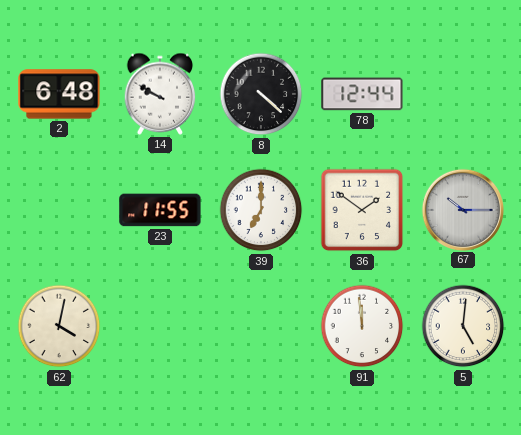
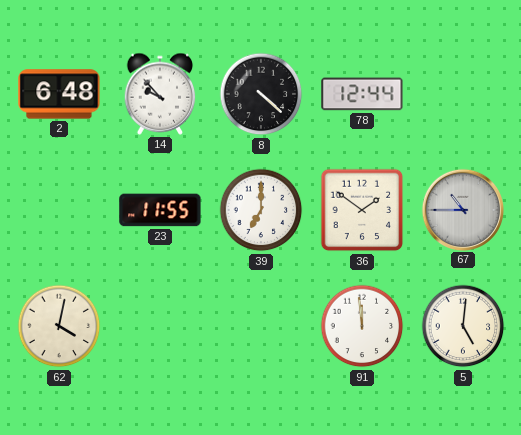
14: 9:50 -> 9:53
67: 10:15 -> 10:45
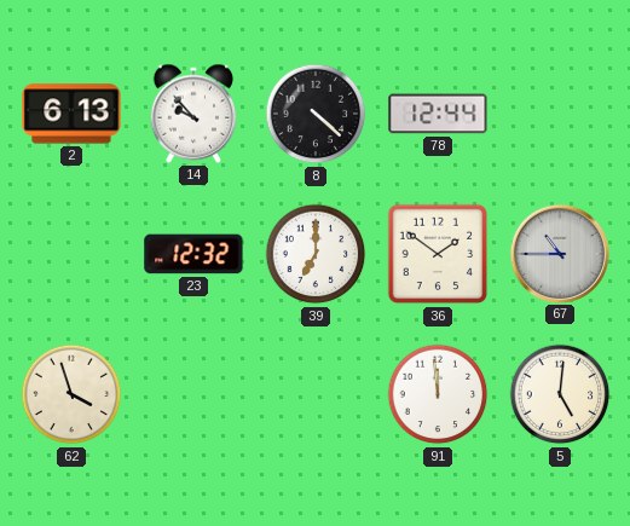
2: 6:48 -> 6:13
23: 11:55 -> 12:32
62: 4:02 -> 3:57
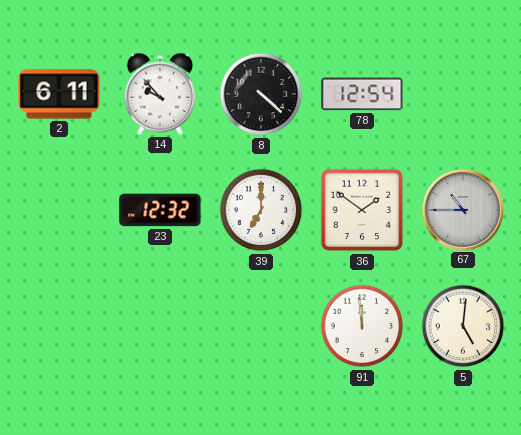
2: 6:13 -> 6:11
78: 12:44 -> 12:54
62: 3:57 -> none
